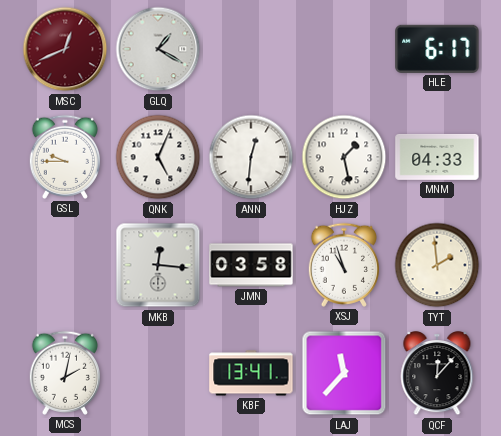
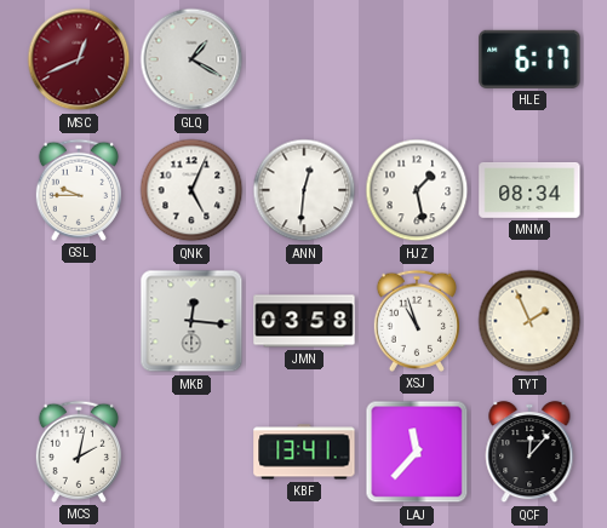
MNM: 04:33 -> 08:34
TYT: 1:59 -> 1:56
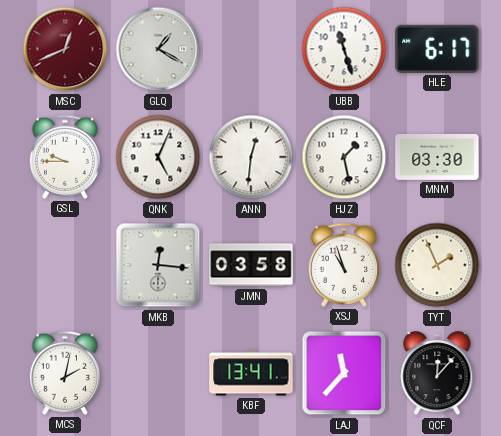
UBB: none -> 11:27
MNM: 08:34 -> 03:30
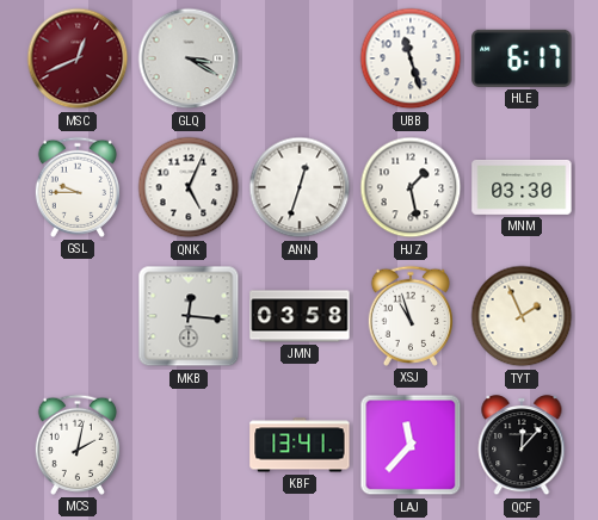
GLQ: 1:20 -> 3:20
ANN: 12:31 -> 12:33
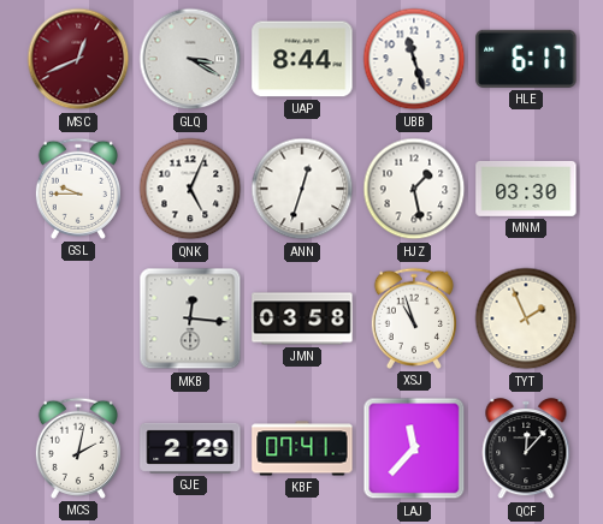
UAP: none -> 8:44
GJE: none -> 2:29
KBF: 13:41 -> 07:41
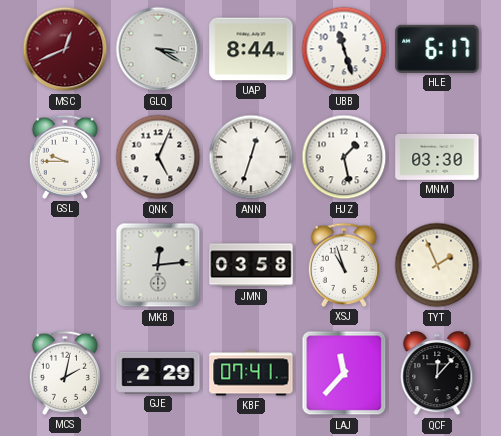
MKB: 12:16 -> 12:14
